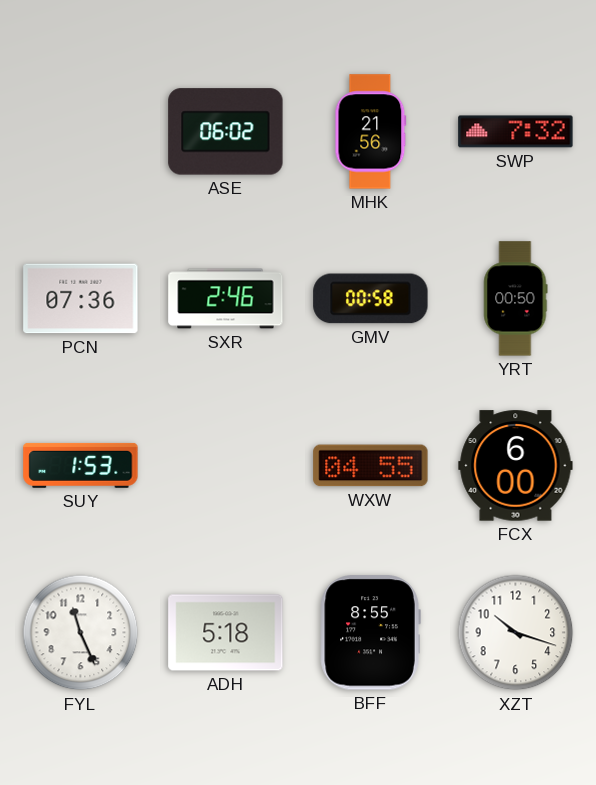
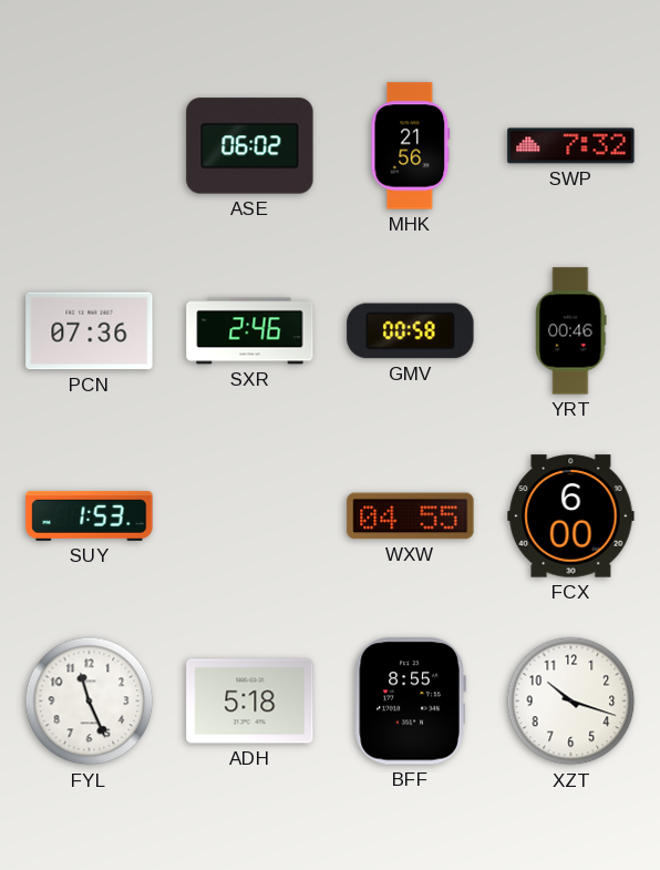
YRT: 00:50 -> 00:46
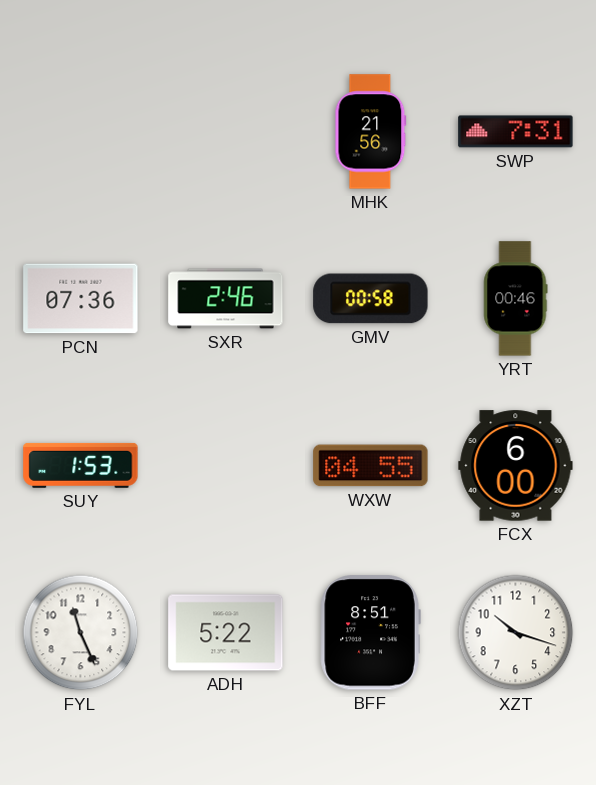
ASE: 06:02 -> none
SWP: 7:32 -> 7:31
ADH: 5:18 -> 5:22
BFF: 8:55 -> 8:51
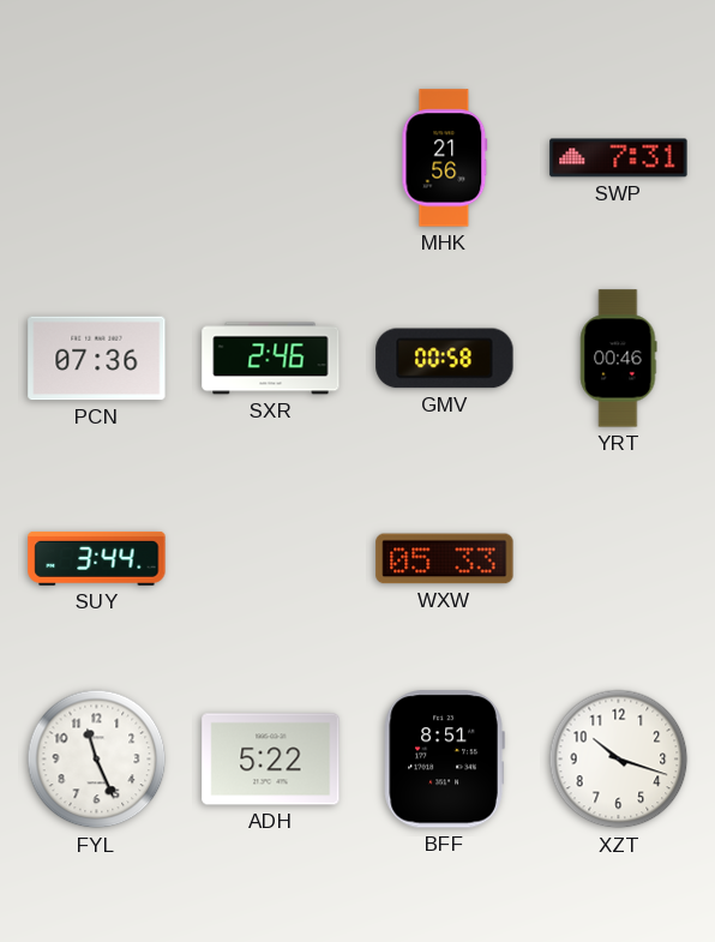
SUY: 1:53 -> 3:44
WXW: 04:55 -> 05:33
FCX: 6:00 -> none
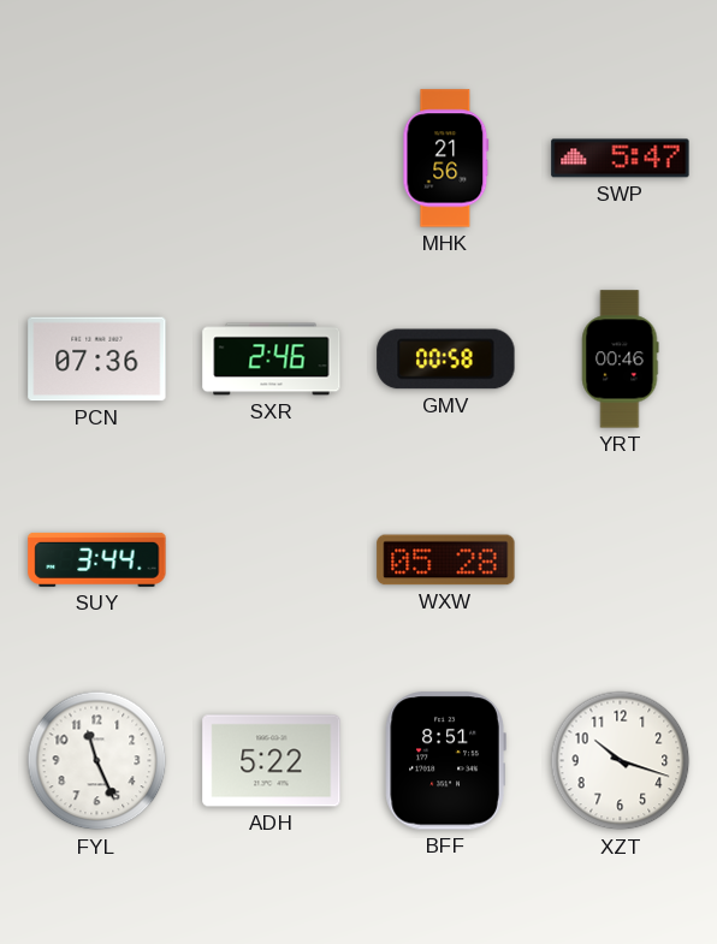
SWP: 7:31 -> 5:47
WXW: 05:33 -> 05:28
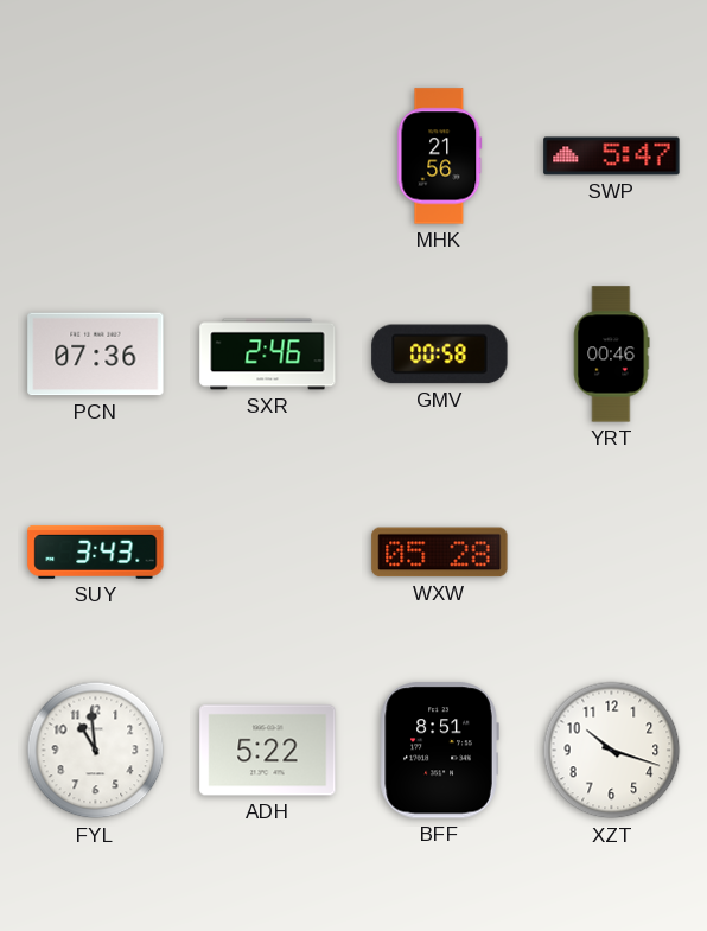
SUY: 3:44 -> 3:43
FYL: 11:26 -> 10:59
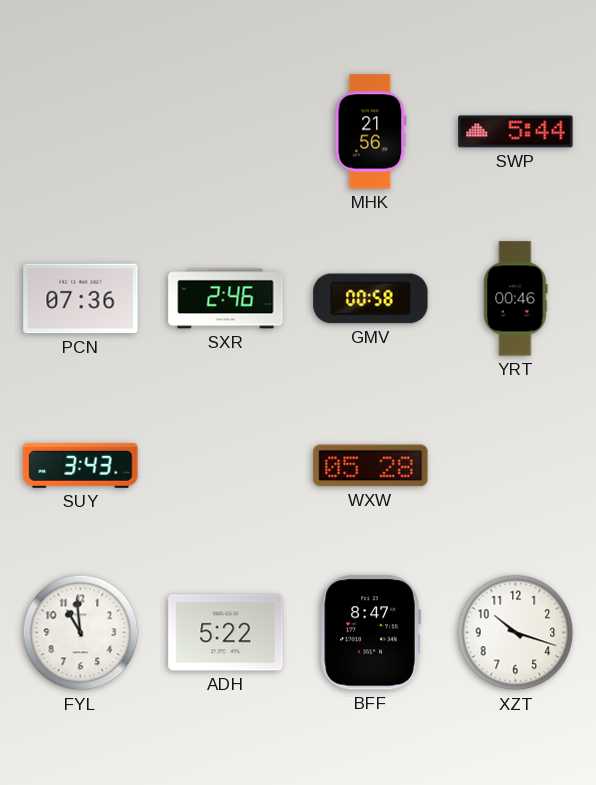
SWP: 5:47 -> 5:44
BFF: 8:51 -> 8:47
